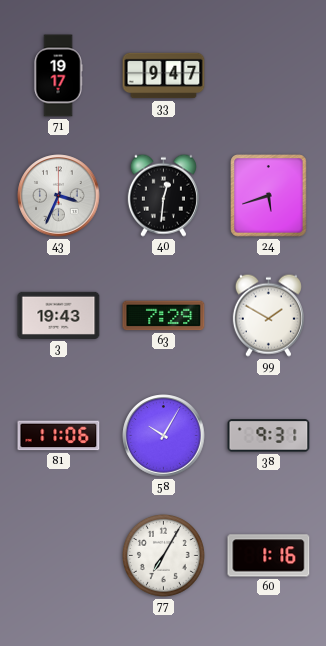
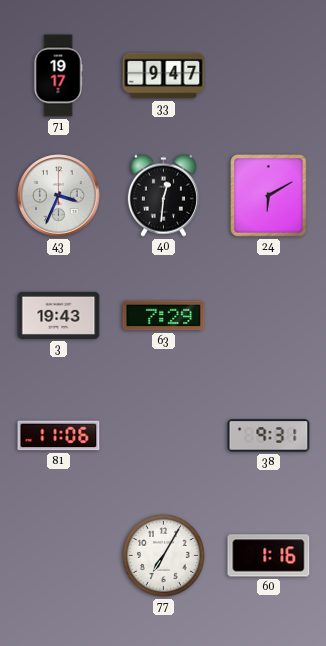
24: 5:42 -> 6:10
99: 1:50 -> none
58: 10:05 -> none
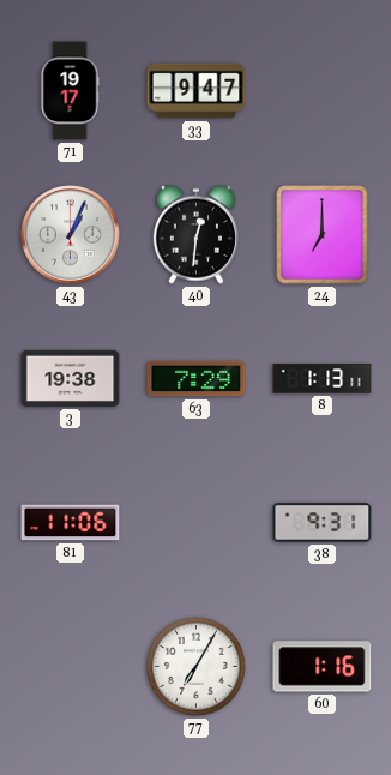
43: 3:34 -> 1:04
24: 6:10 -> 7:00
3: 19:43 -> 19:38
8: none -> 1:13
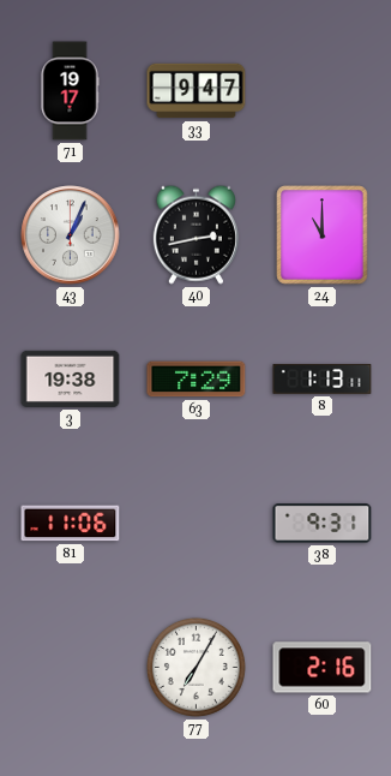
40: 12:31 -> 2:43
24: 7:00 -> 11:00
60: 1:16 -> 2:16
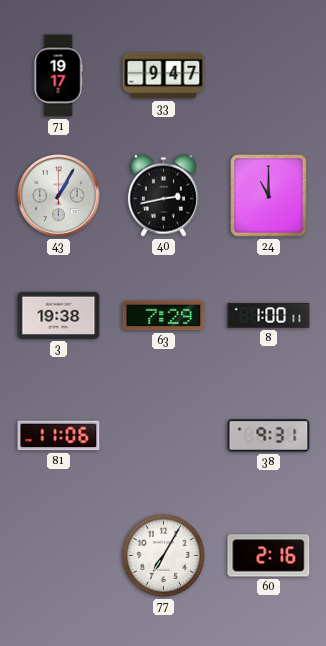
43: 1:04 -> 1:05
8: 1:13 -> 1:00
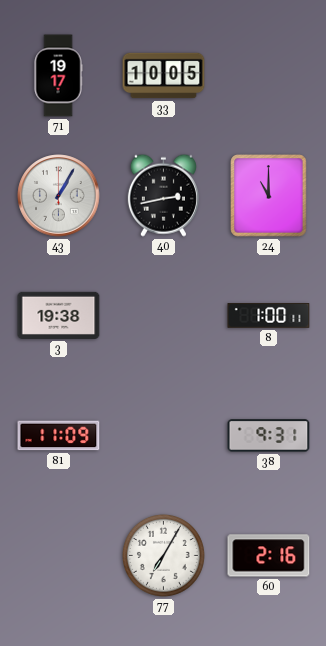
33: 9:47 -> 10:05
63: 7:29 -> none
81: 11:06 -> 11:09
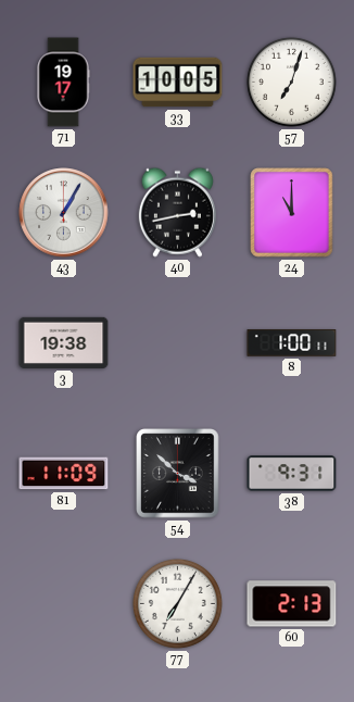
57: none -> 7:03
54: none -> 3:52
60: 2:16 -> 2:13
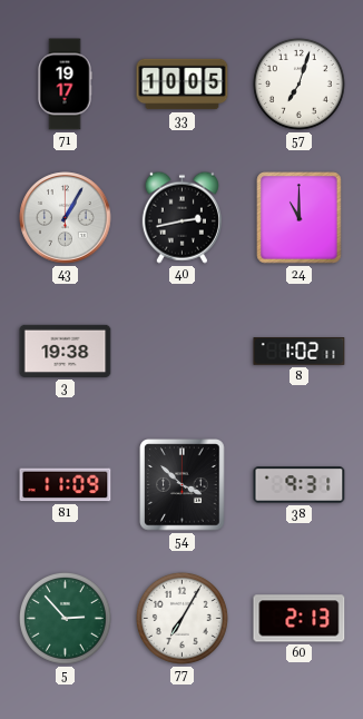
8: 1:00 -> 1:02
5: none -> 2:53
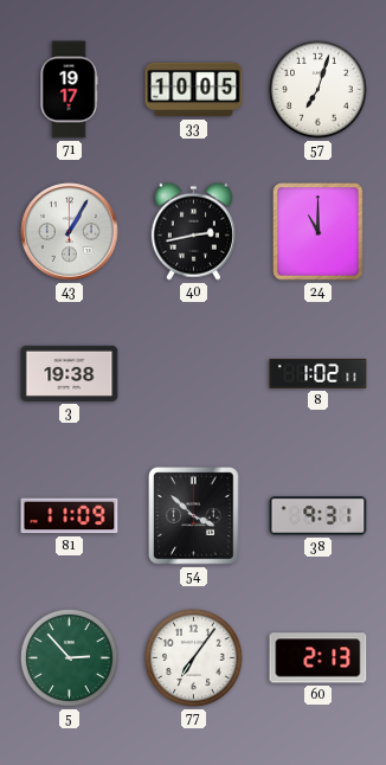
77: 7:05 -> 7:06
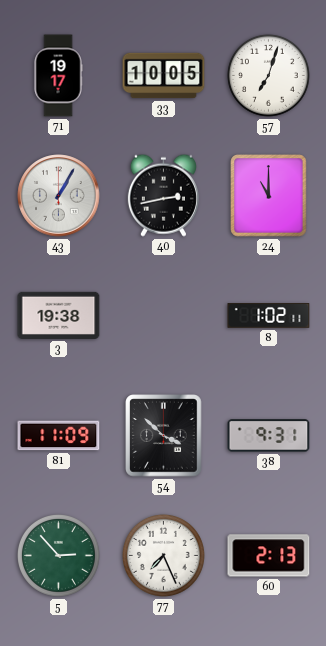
77: 7:06 -> 7:26
